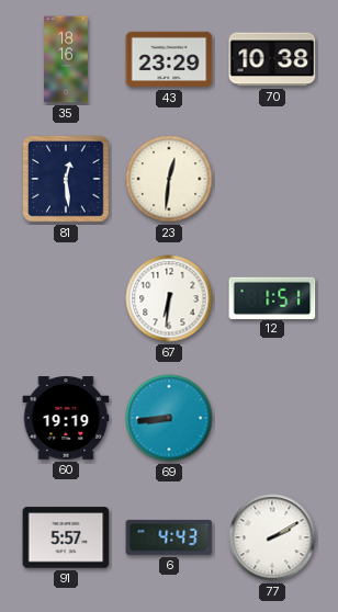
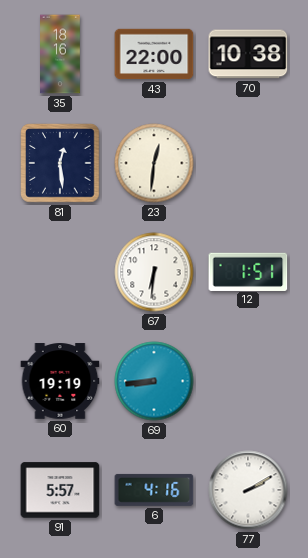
43: 23:29 -> 22:00
6: 4:43 -> 4:16
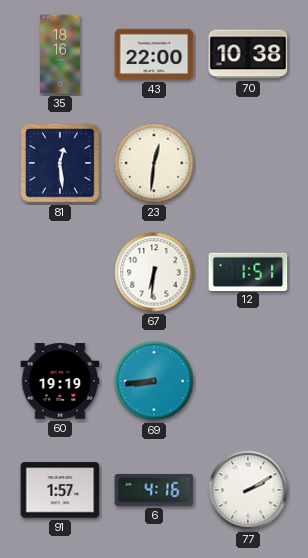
91: 5:57 -> 1:57
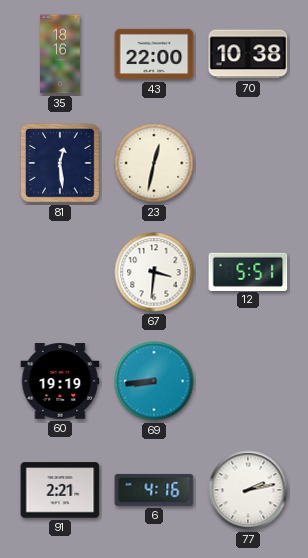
23: 12:31 -> 12:32
67: 6:31 -> 3:31
12: 1:51 -> 5:51
91: 1:57 -> 2:21
77: 2:10 -> 2:13
